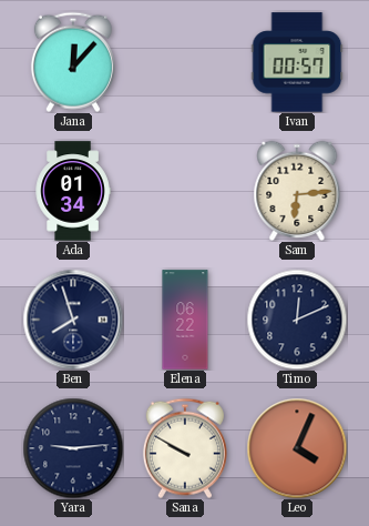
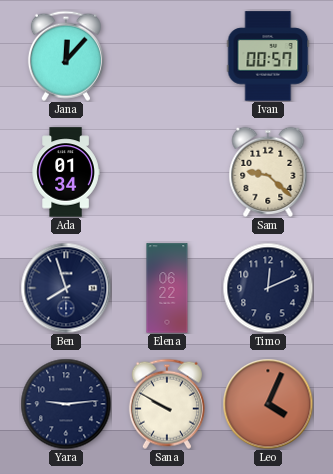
Sam: 6:14 -> 9:22
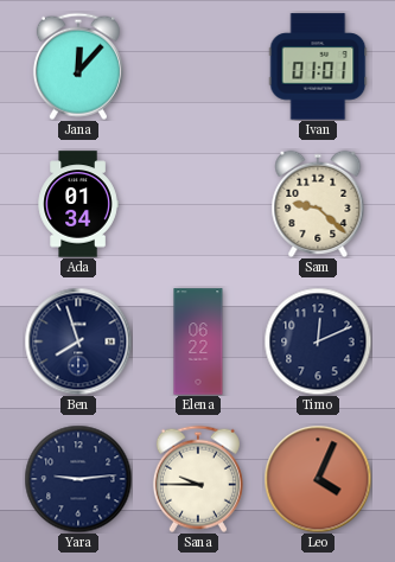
Ivan: 00:57 -> 01:01
Sana: 9:50 -> 9:45
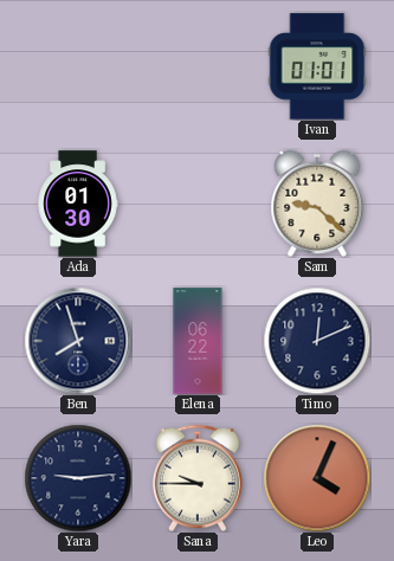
Jana: 12:07 -> none
Ada: 01:34 -> 01:30
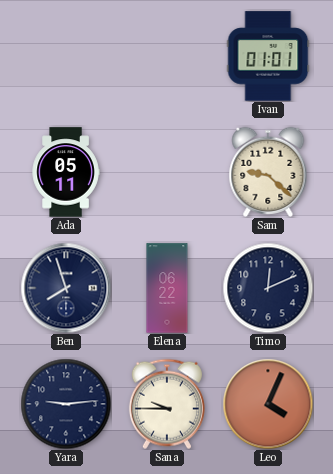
Ada: 01:30 -> 05:11
